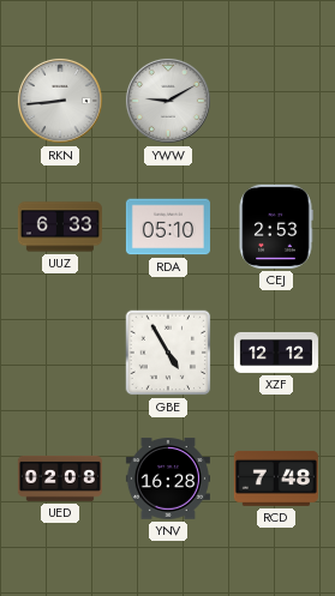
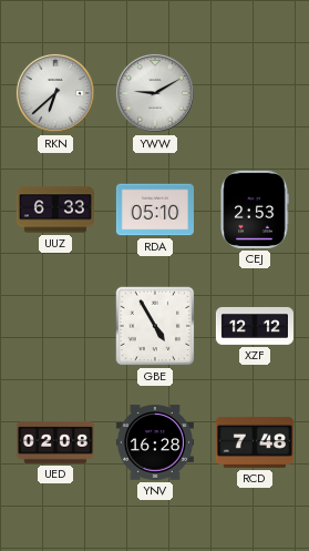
RKN: 8:44 -> 6:38
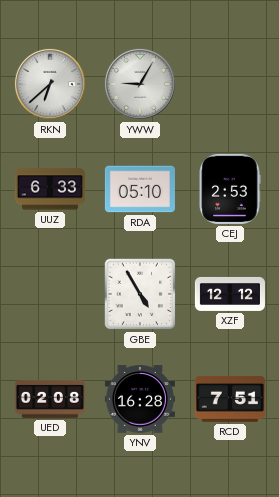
YWW: 9:10 -> 9:05
RCD: 7:48 -> 7:51
